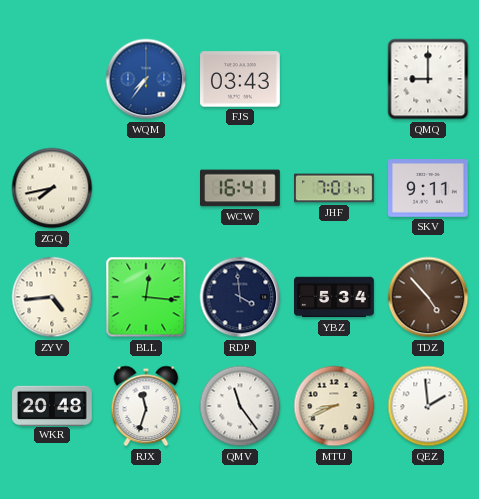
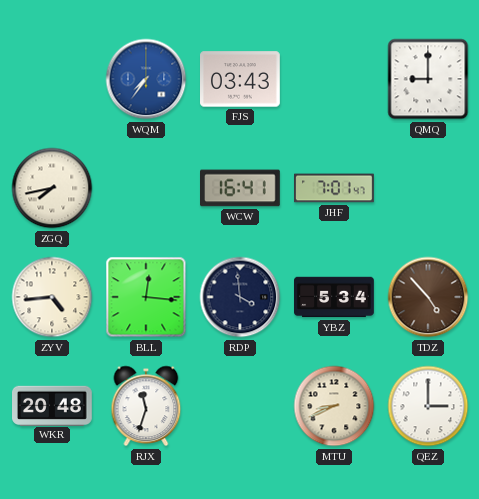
SKV: 9:11 -> none
QMV: 11:24 -> none
QEZ: 1:59 -> 3:00
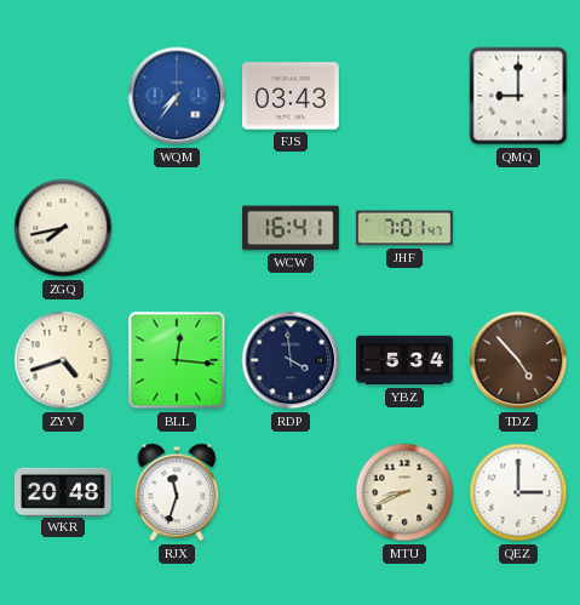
ZYV: 4:44 -> 4:42
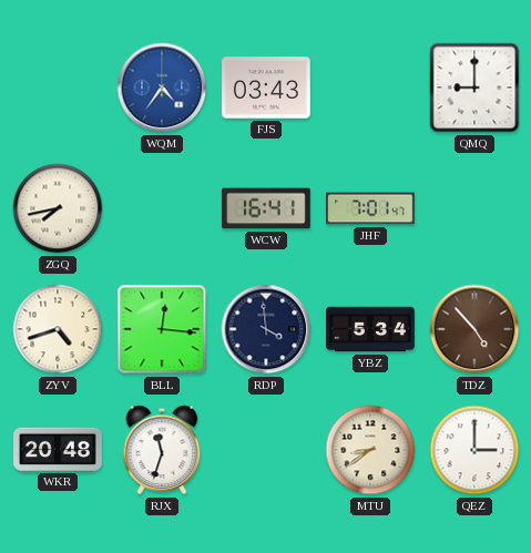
WQM: 7:36 -> 4:36
MTU: 8:41 -> 8:39
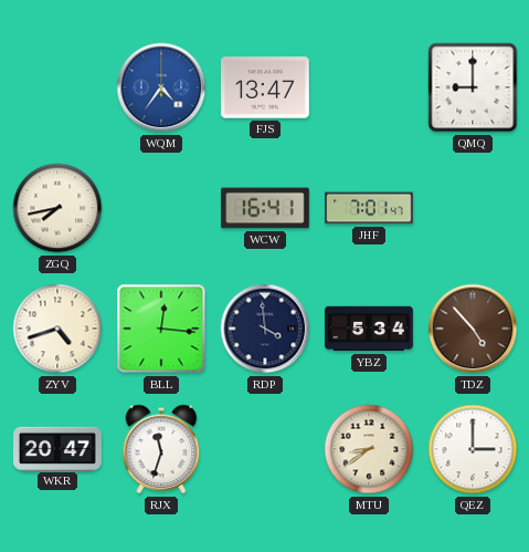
FJS: 03:43 -> 13:47
WKR: 20:48 -> 20:47
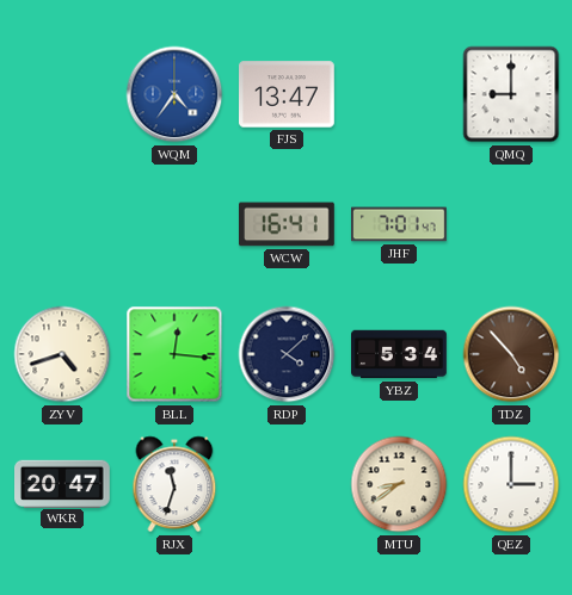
ZGQ: 7:43 -> none
RDP: 3:59 -> 4:08
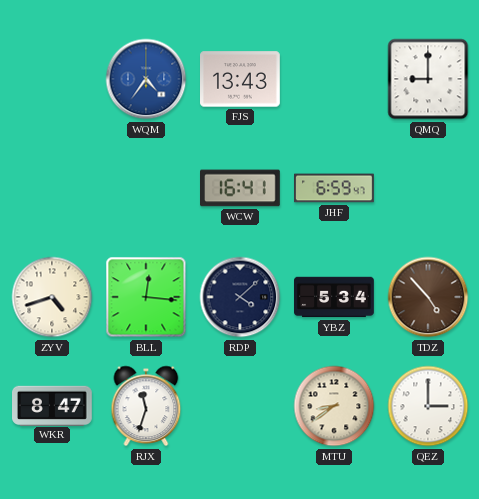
FJS: 13:47 -> 13:43
JHF: 7:01 -> 6:59
WKR: 20:47 -> 8:47
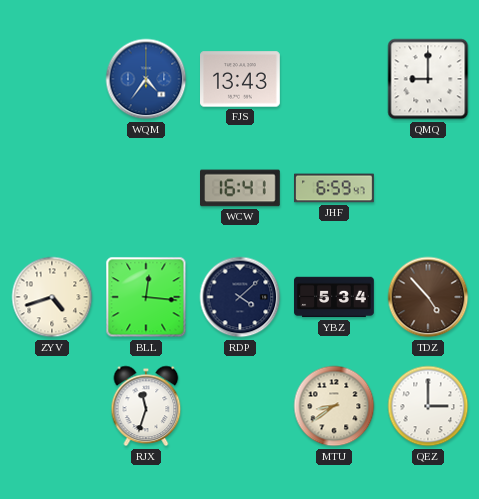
WKR: 8:47 -> none
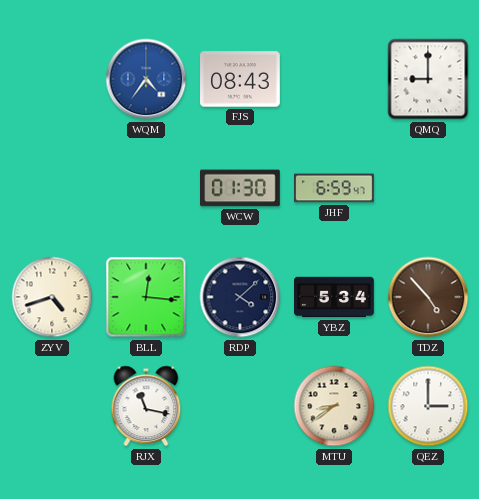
FJS: 13:43 -> 08:43
WCW: 16:41 -> 01:30
RJX: 11:33 -> 11:17
